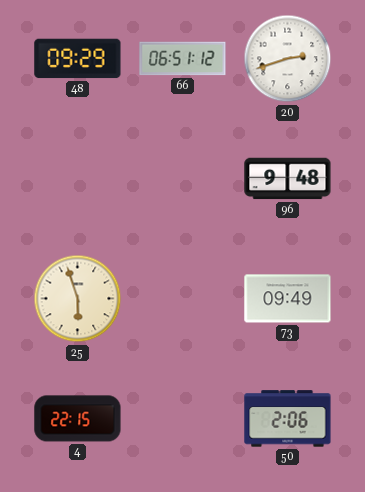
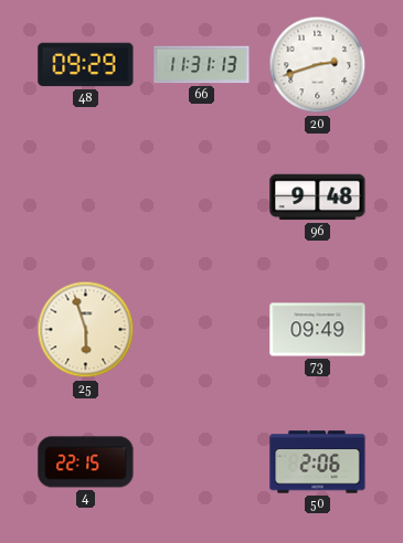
66: 06:51 -> 11:31
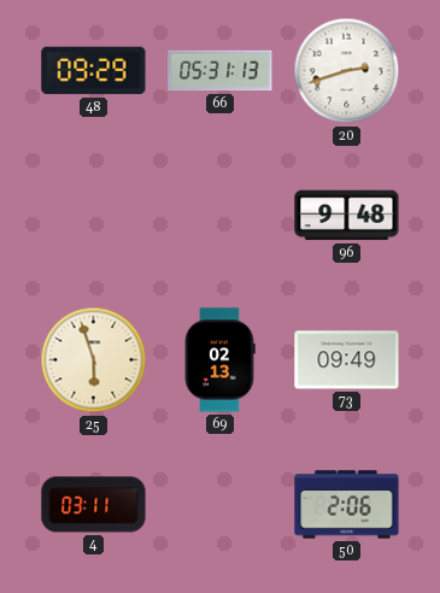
66: 11:31 -> 05:31
69: none -> 02:13
4: 22:15 -> 03:11
